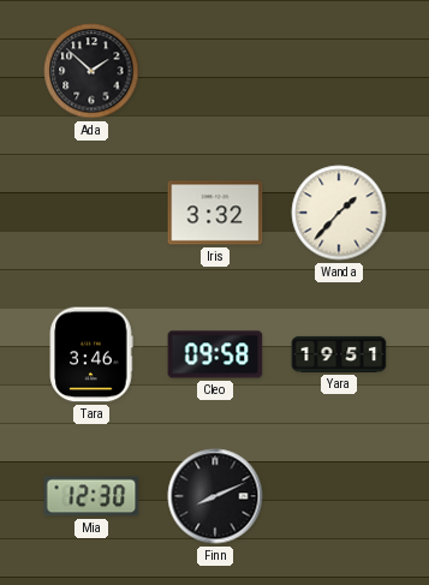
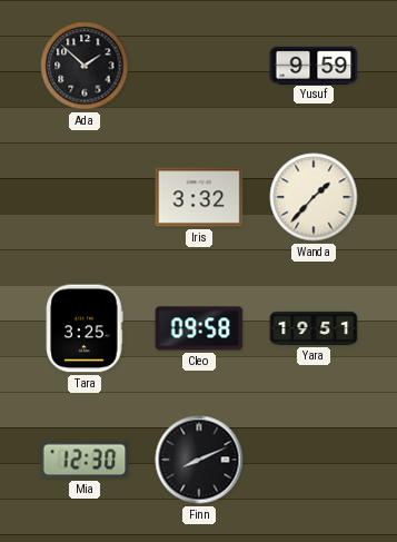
Yusuf: none -> 9:59
Tara: 3:46 -> 3:25
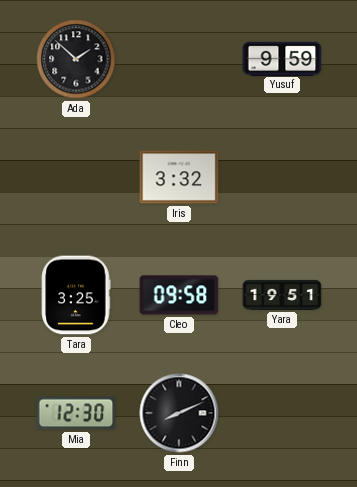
Wanda: 1:37 -> none
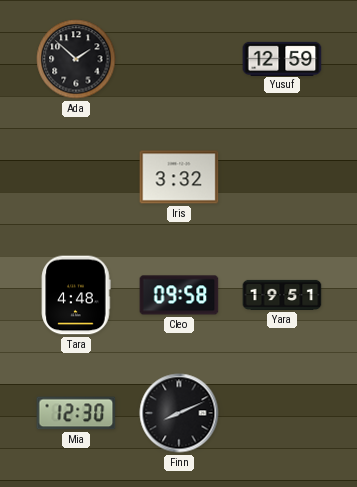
Yusuf: 9:59 -> 12:59
Tara: 3:25 -> 4:48
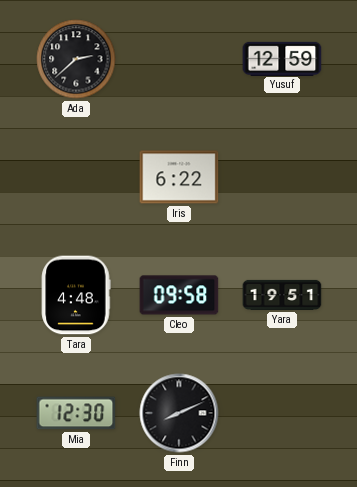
Ada: 1:52 -> 2:38
Iris: 3:32 -> 6:22
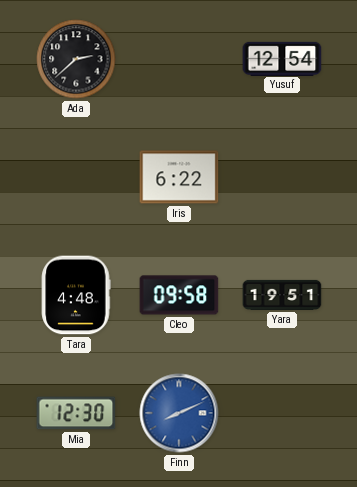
Yusuf: 12:59 -> 12:54
Finn dial: black -> blue
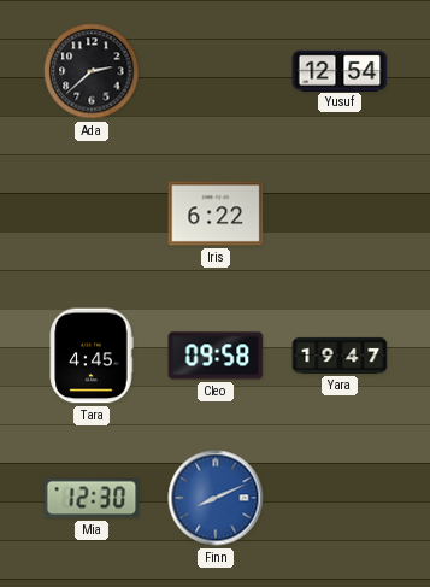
Tara: 4:48 -> 4:45
Yara: 19:51 -> 19:47
